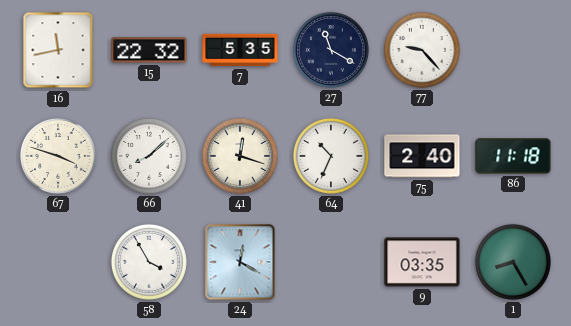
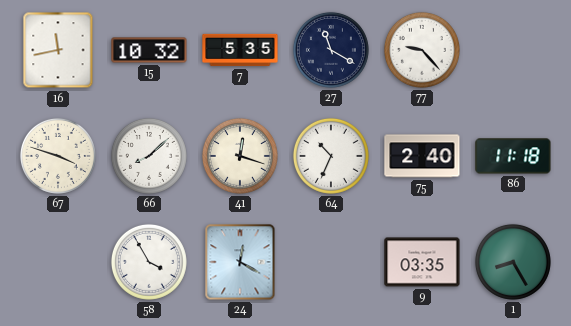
15: 22:32 -> 10:32
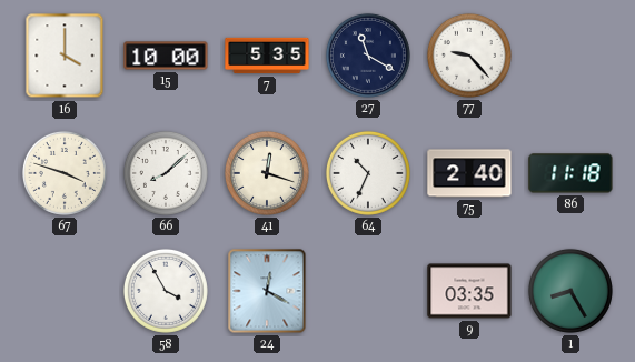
16: 11:43 -> 4:00
15: 10:32 -> 10:00
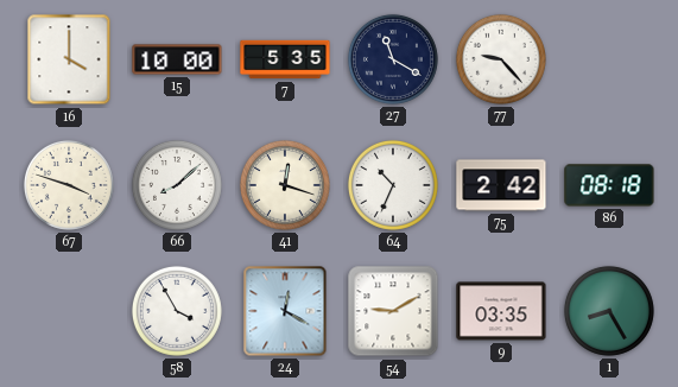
75: 2:40 -> 2:42
86: 11:18 -> 08:18
54: none -> 9:10
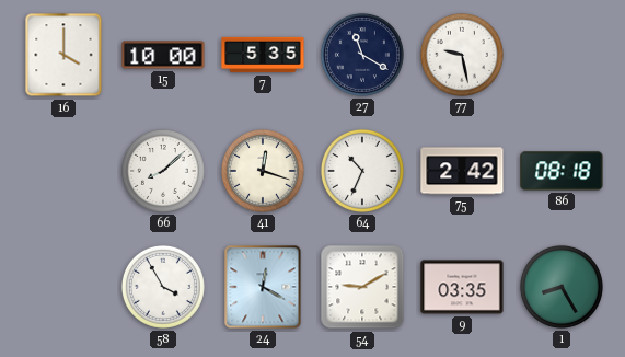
77: 9:23 -> 9:28
67: 3:48 -> none
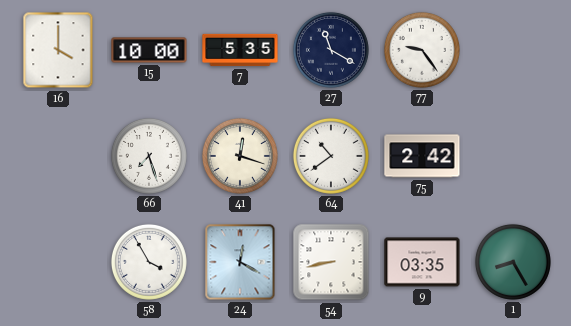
77: 9:28 -> 9:24
66: 8:08 -> 7:27
64: 10:34 -> 10:39
86: 08:18 -> none
54: 9:10 -> 8:43
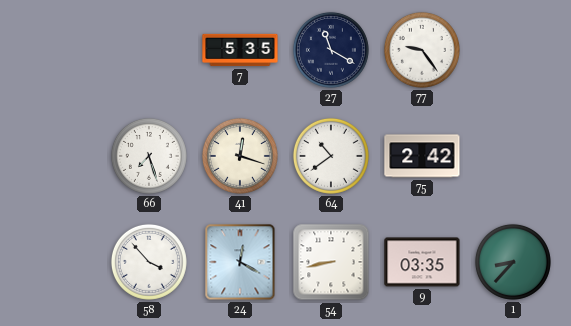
16: 4:00 -> none
15: 10:00 -> none
58: 3:55 -> 3:53
1: 8:25 -> 8:37
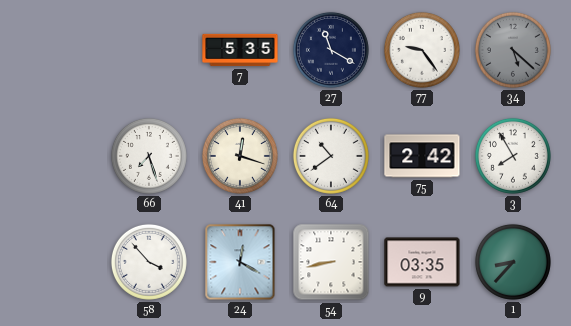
34: none -> 5:22
3: none -> 7:55
